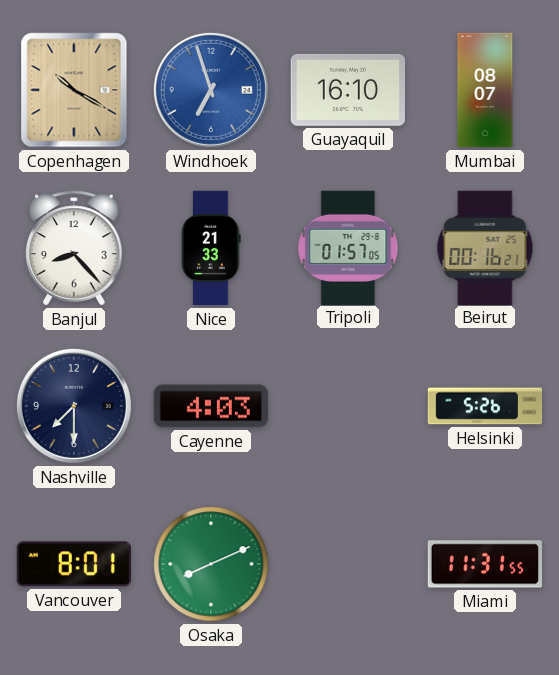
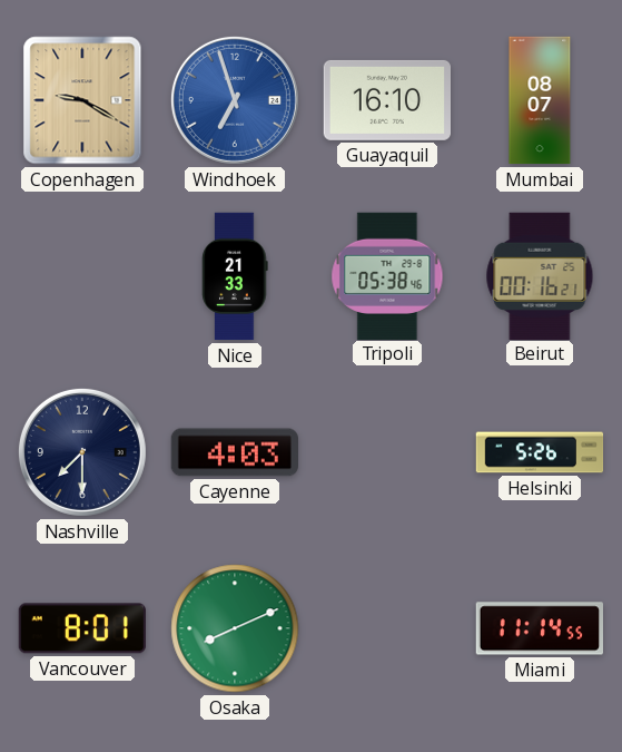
Copenhagen: 10:20 -> 9:20
Banjul: 8:23 -> none
Tripoli: 01:57 -> 05:38
Miami: 11:31 -> 11:14
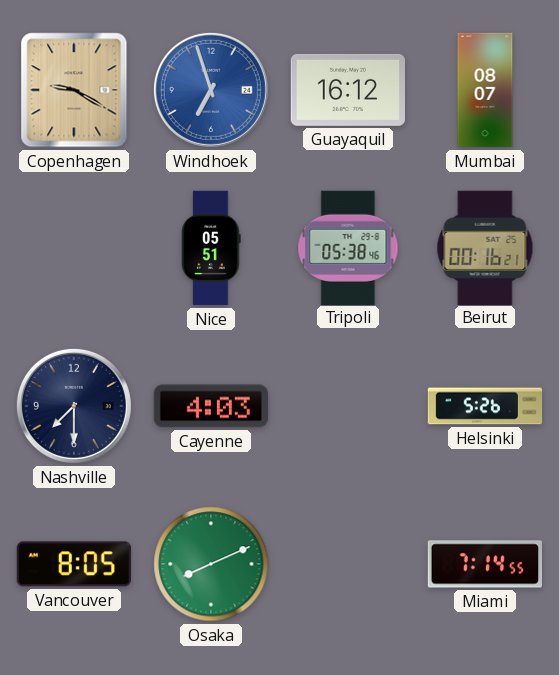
Guayaquil: 16:10 -> 16:12
Nice: 21:33 -> 05:51
Vancouver: 8:01 -> 8:05
Miami: 11:14 -> 7:14
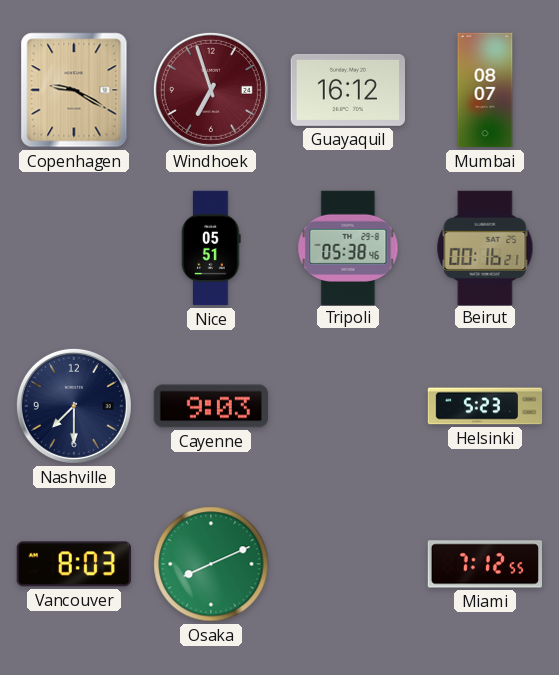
Windhoek dial: blue -> burgundy
Cayenne: 4:03 -> 9:03
Helsinki: 5:26 -> 5:23
Vancouver: 8:05 -> 8:03
Miami: 7:14 -> 7:12
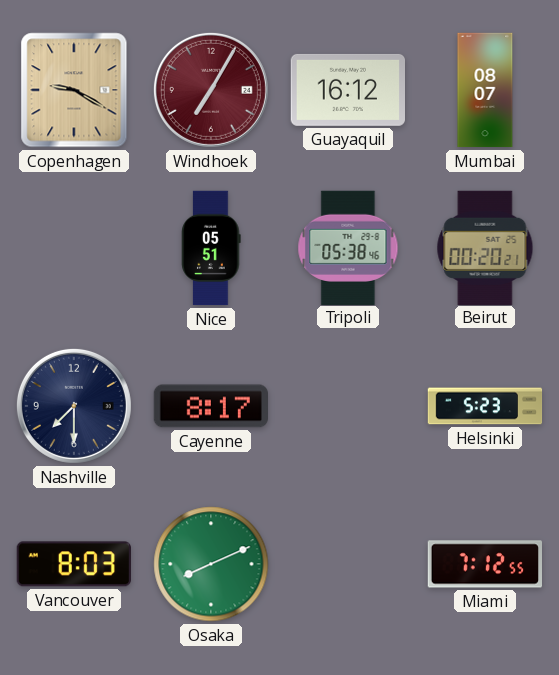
Windhoek: 6:57 -> 7:05
Beirut: 00:16 -> 00:20
Cayenne: 9:03 -> 8:17
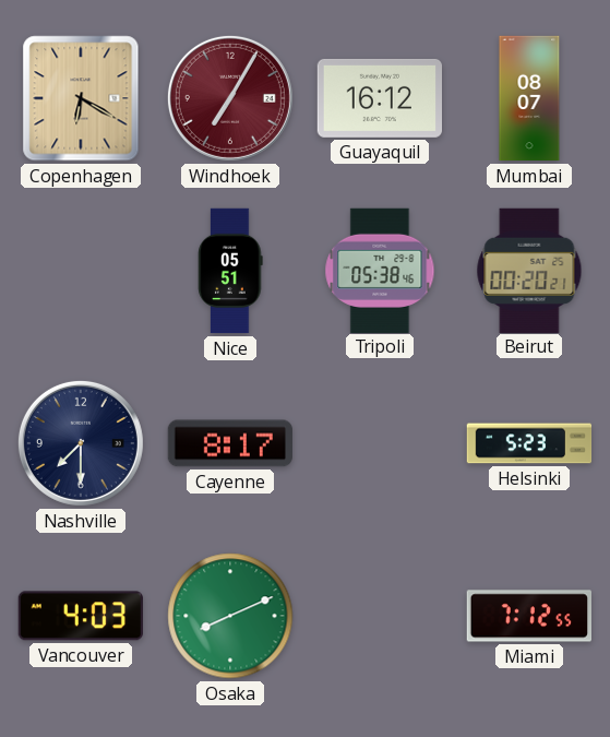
Copenhagen: 9:20 -> 6:20
Vancouver: 8:03 -> 4:03
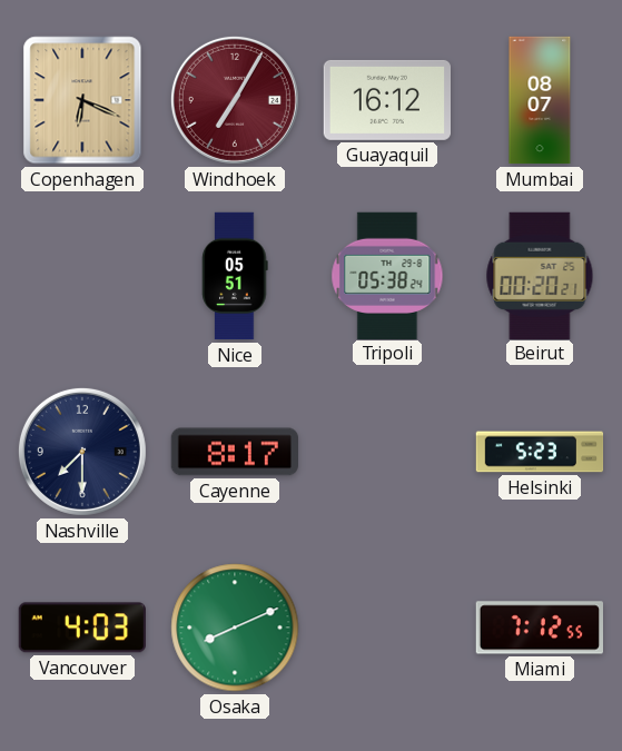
Copenhagen: 6:20 -> 6:19
Tripoli: 05:38:46 -> 05:38:24
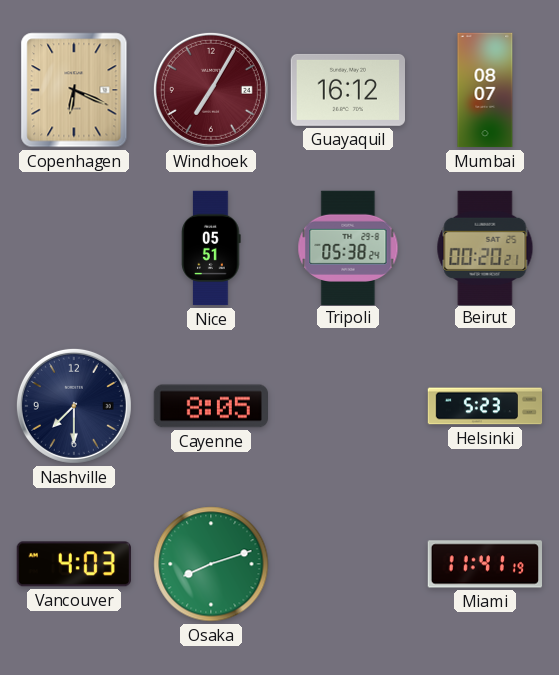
Cayenne: 8:17 -> 8:05
Osaka: 8:11 -> 8:12
Miami: 7:12 -> 11:41
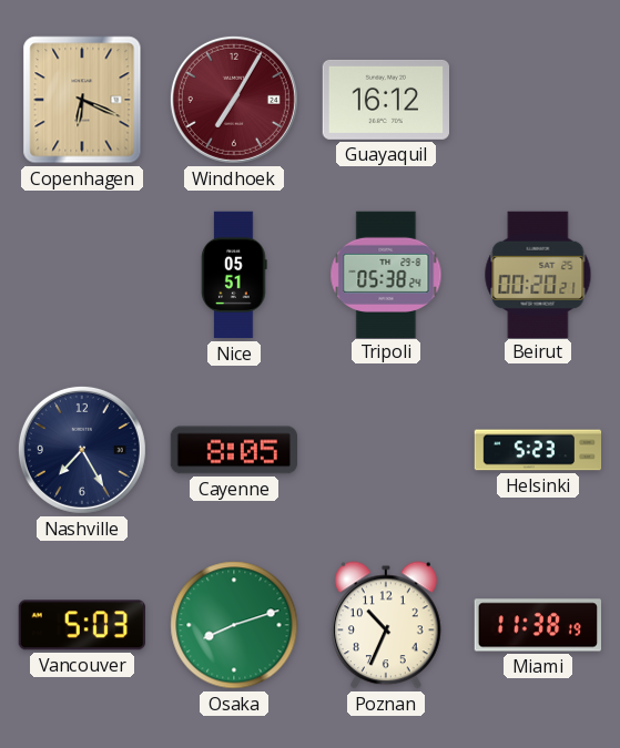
Mumbai: 08:07 -> none
Nashville: 7:30 -> 7:25
Vancouver: 4:03 -> 5:03
Poznan: none -> 10:34
Miami: 11:41 -> 11:38
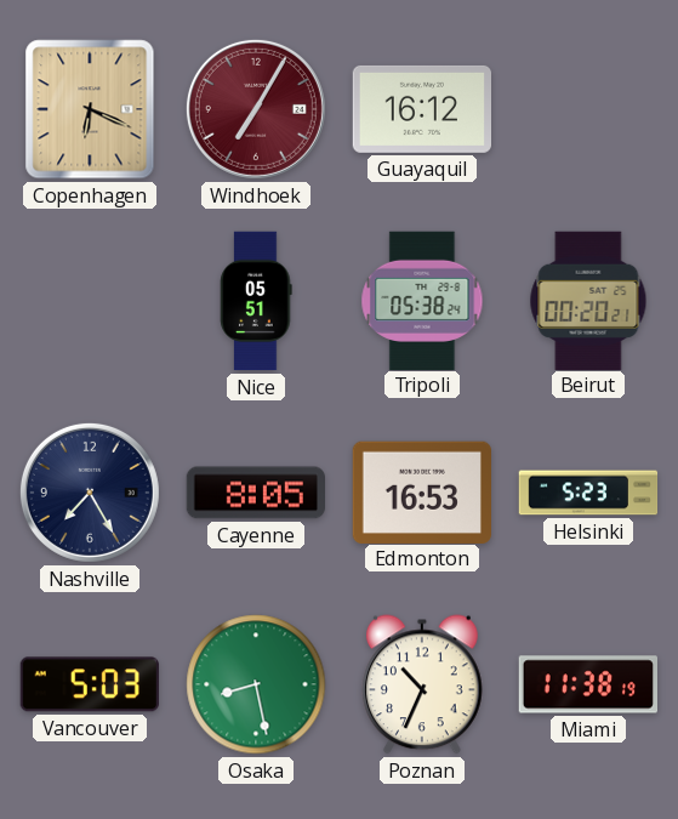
Edmonton: none -> 16:53
Osaka: 8:12 -> 8:28
